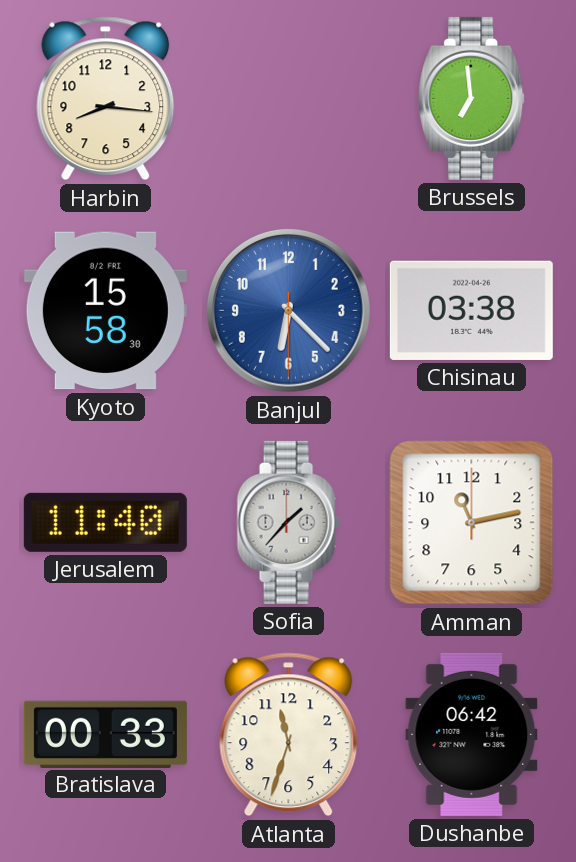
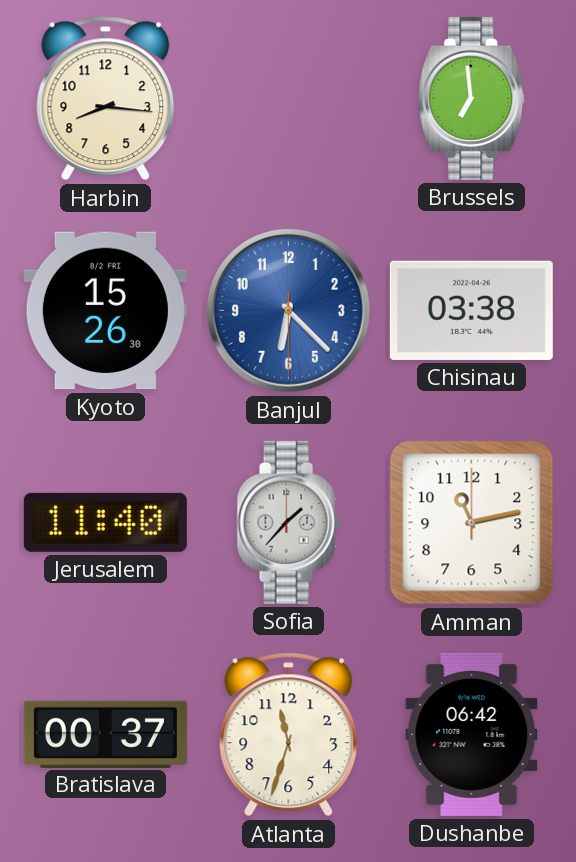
Kyoto: 15:58 -> 15:26
Bratislava: 00:33 -> 00:37
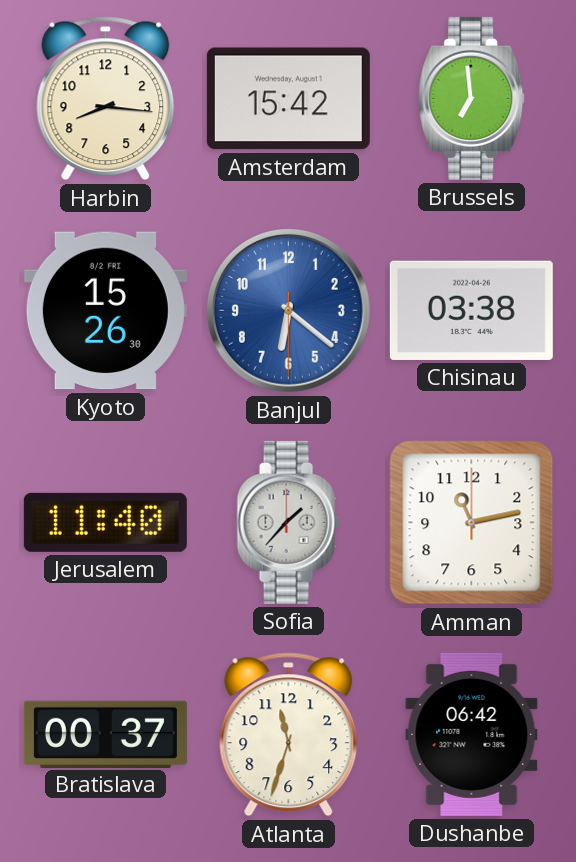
Amsterdam: none -> 15:42
Banjul: 6:22 -> 6:21
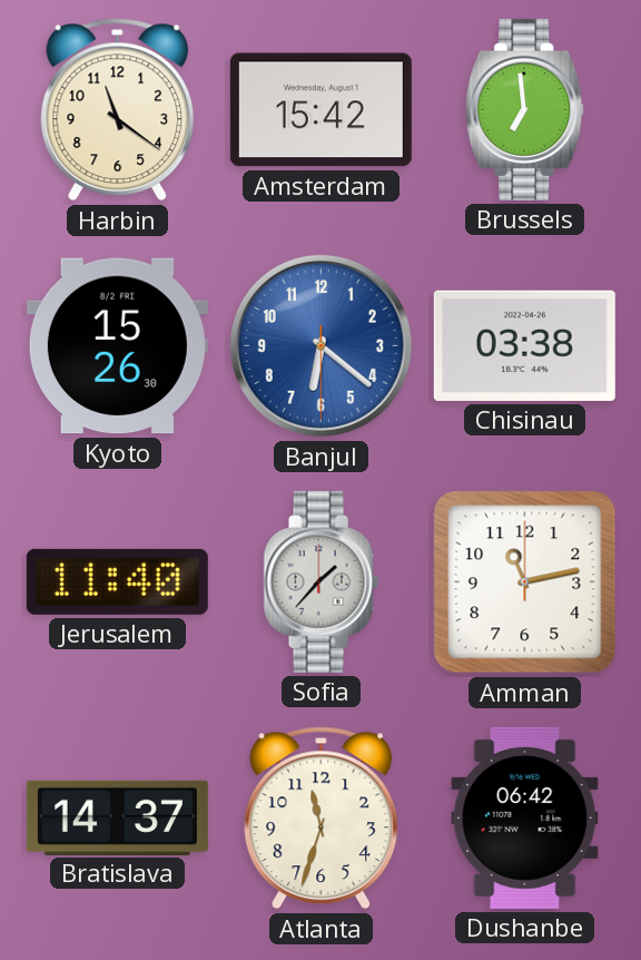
Harbin: 8:16 -> 11:21
Bratislava: 00:37 -> 14:37
